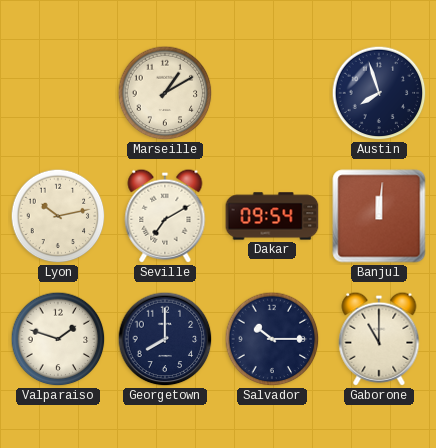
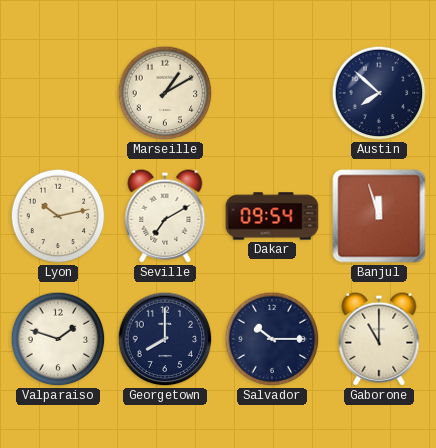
Austin: 7:57 -> 7:52
Banjul: 12:01 -> 11:57
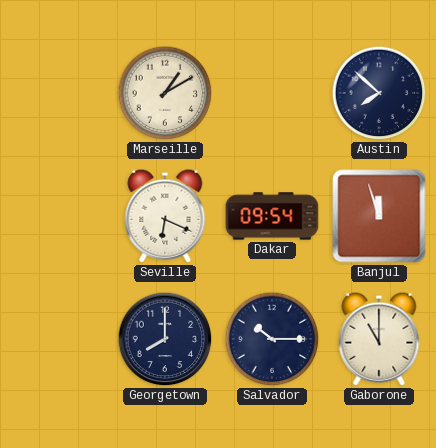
Lyon: 10:13 -> none
Seville: 7:10 -> 6:19
Valparaiso: 1:48 -> none
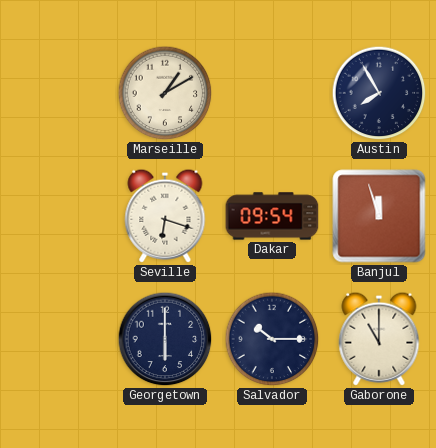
Austin: 7:52 -> 7:55
Seville: 6:19 -> 6:18
Georgetown: 8:00 -> 6:00
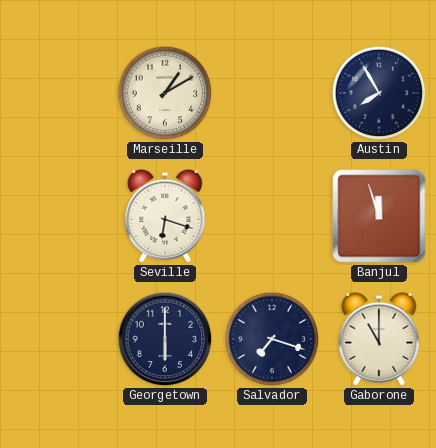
Dakar: 09:54 -> none
Salvador: 10:15 -> 7:18
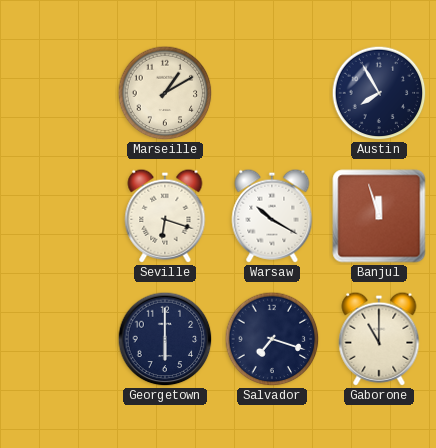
Warsaw: none -> 10:20
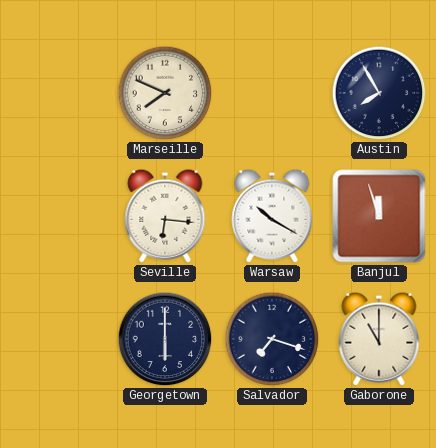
Marseille: 1:10 -> 7:49
Seville: 6:18 -> 6:16
